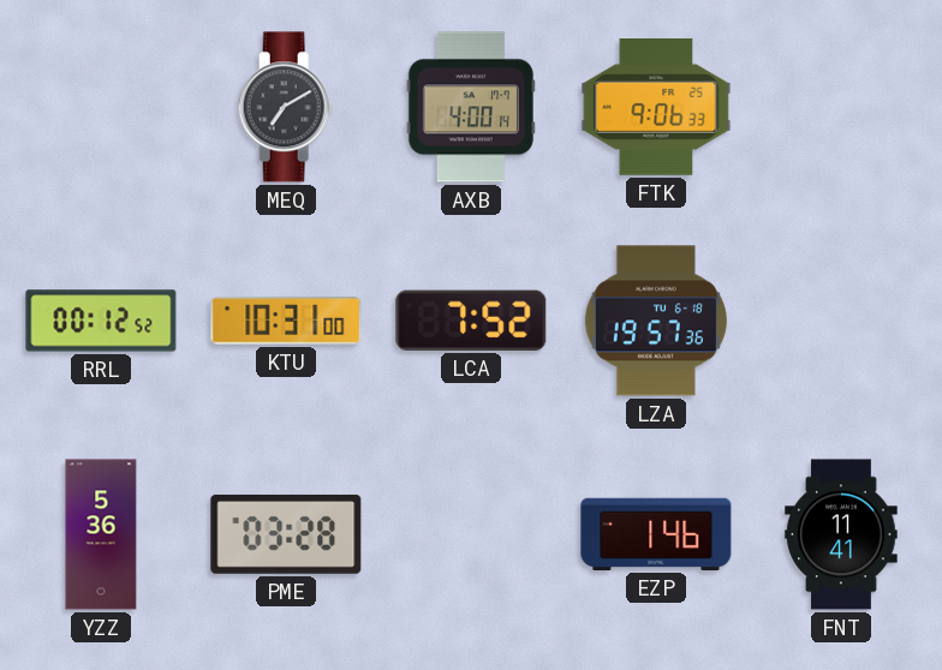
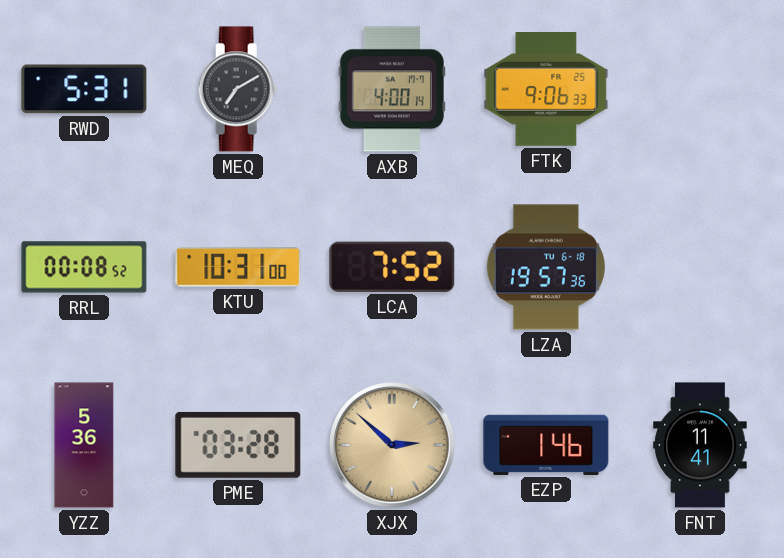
RWD: none -> 5:31
RRL: 00:12 -> 00:08
XJX: none -> 2:52
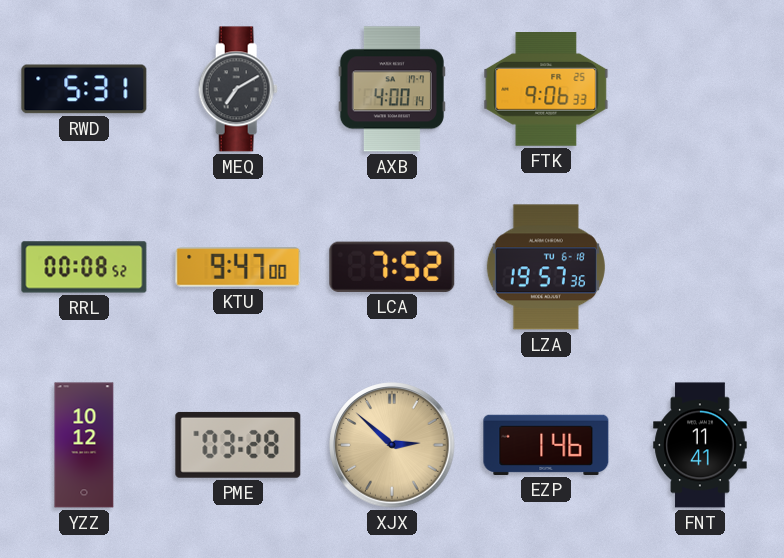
KTU: 10:31 -> 9:47
YZZ: 5:36 -> 10:12
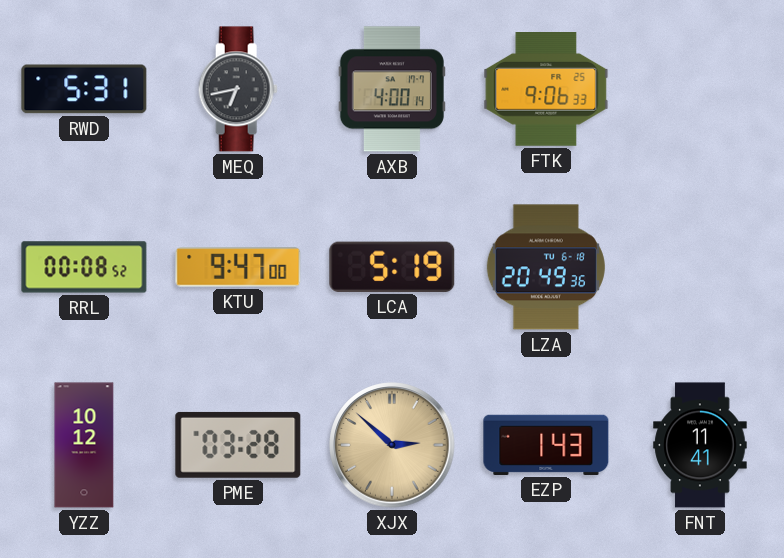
MEQ: 7:10 -> 6:43
LCA: 7:52 -> 5:19
LZA: 19:57 -> 20:49
EZP: 1:46 -> 1:43
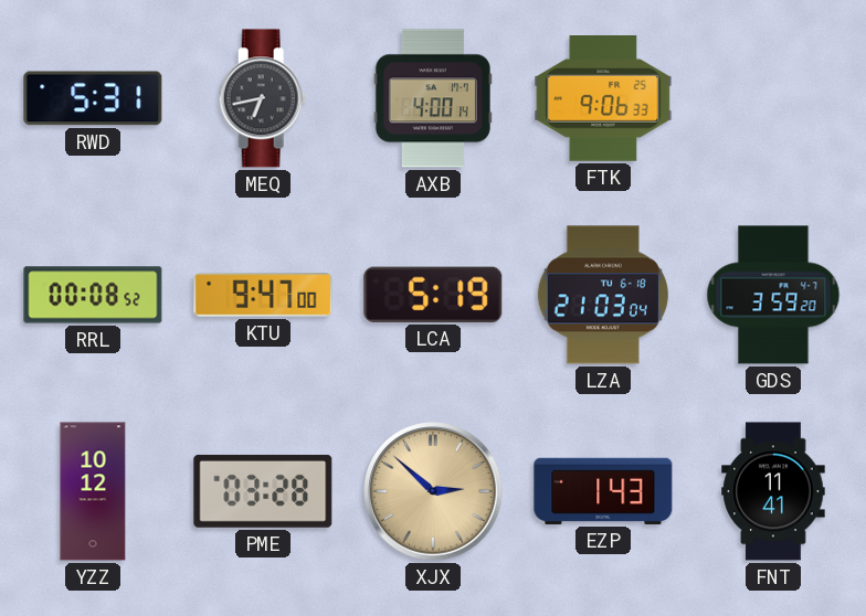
LZA: 20:49 -> 21:03
GDS: none -> 3:59
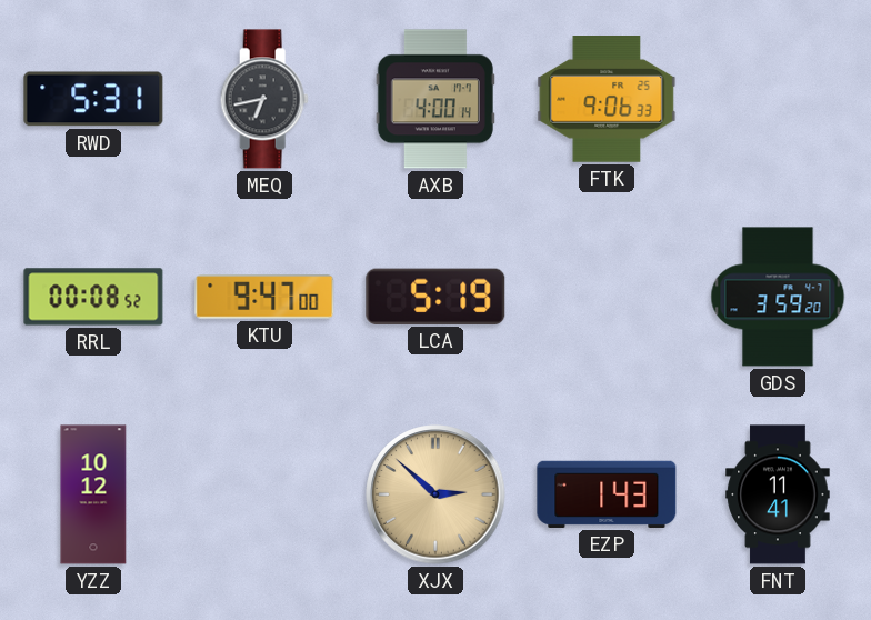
LZA: 21:03 -> none
PME: 03:28 -> none
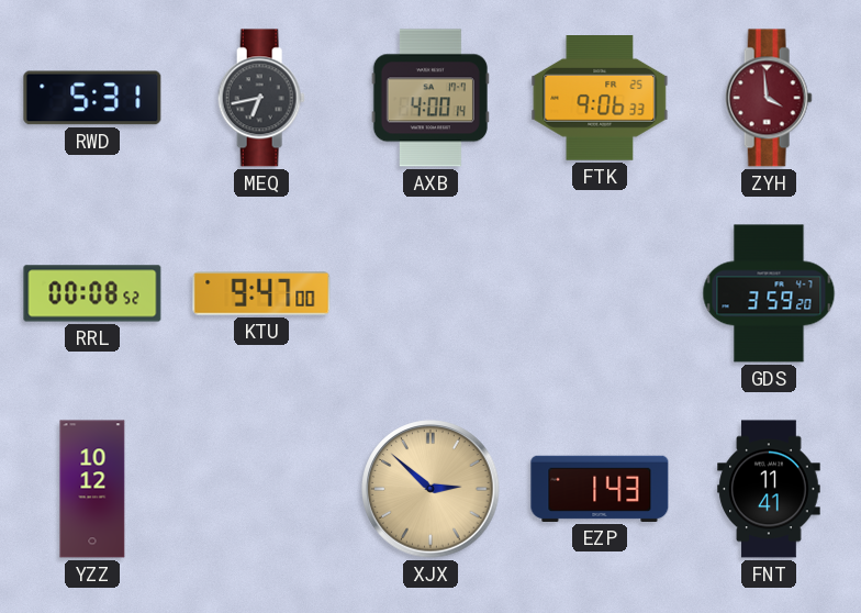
ZYH: none -> 3:59
LCA: 5:19 -> none
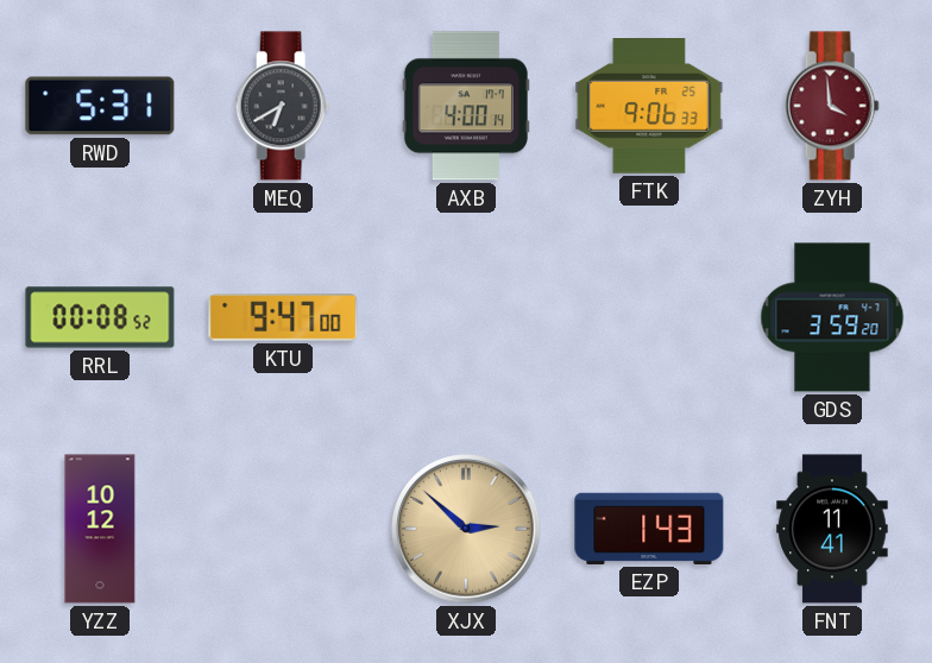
MEQ: 6:43 -> 6:40
